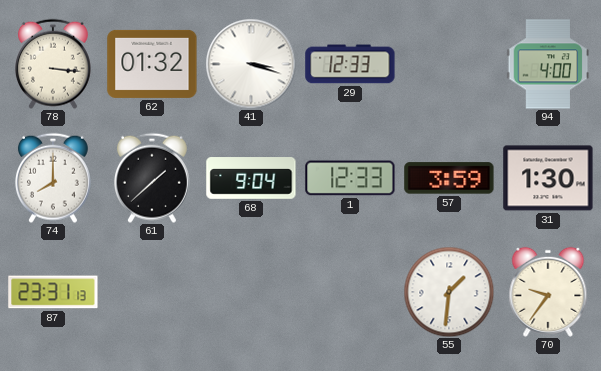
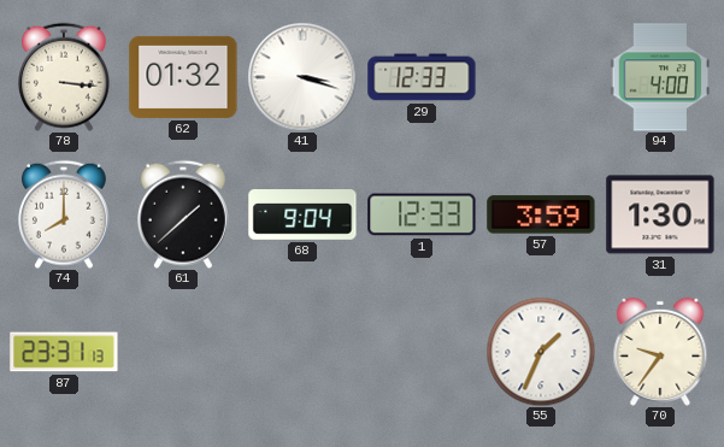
55: 1:31 -> 1:34
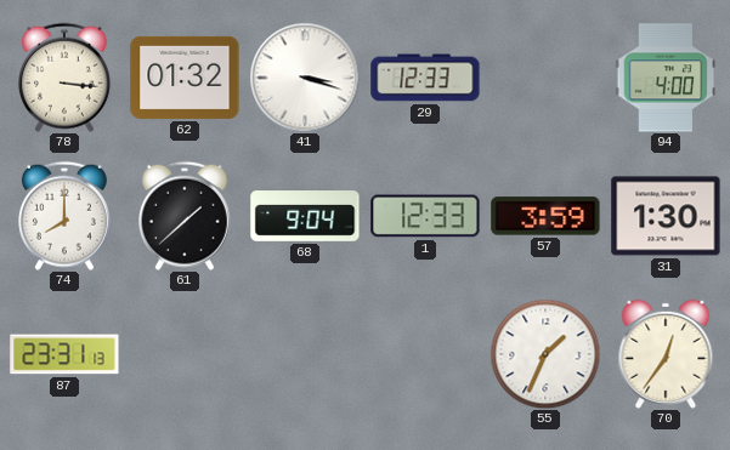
70: 9:36 -> 12:36
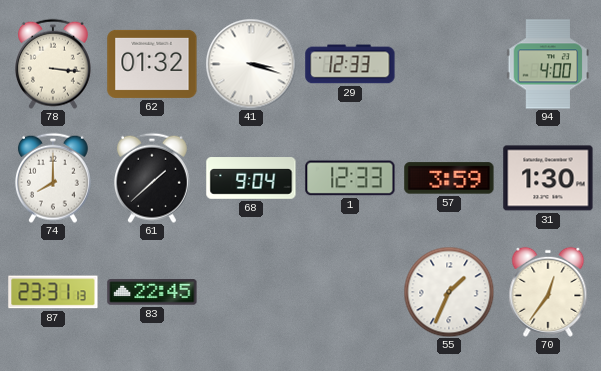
83: none -> 22:45
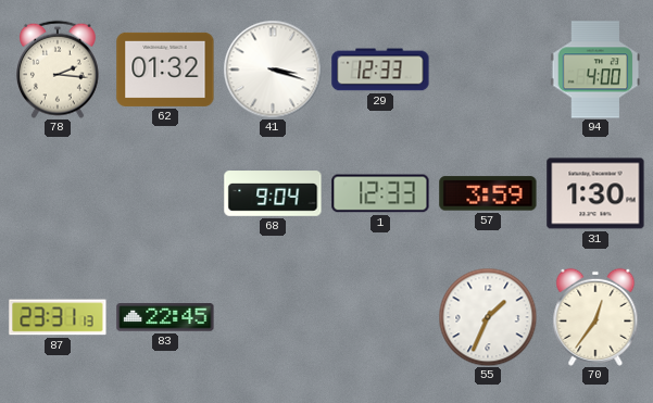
78: 3:16 -> 2:16
74: 8:00 -> none
61: 1:38 -> none
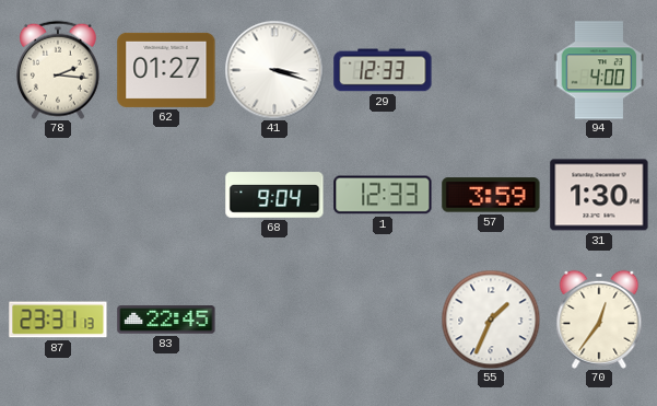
62: 01:32 -> 01:27
